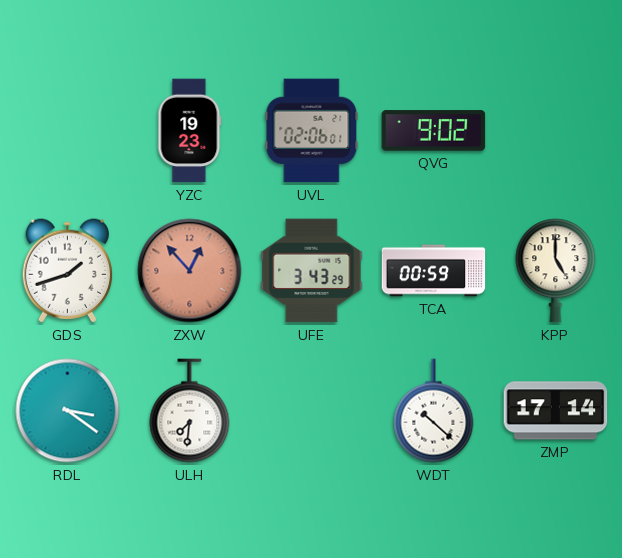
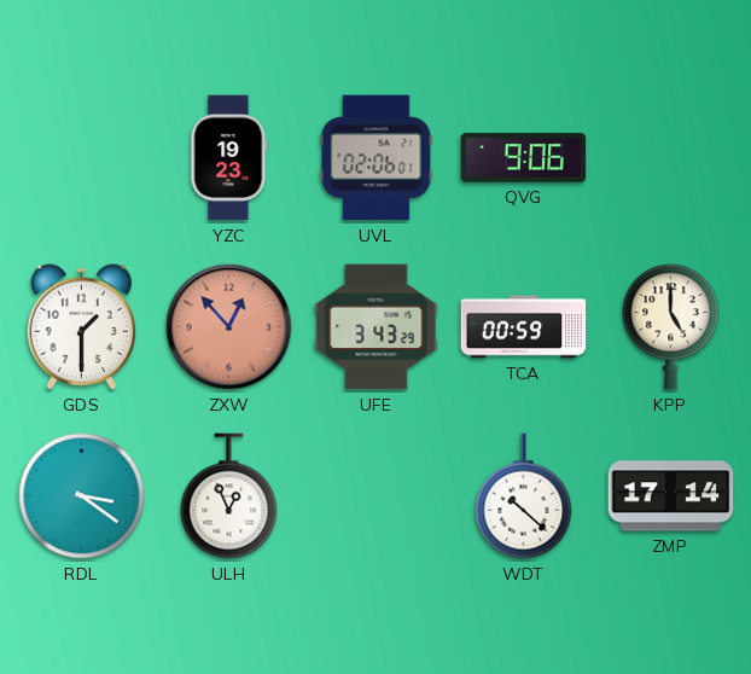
QVG: 9:02 -> 9:06
GDS: 1:42 -> 1:30
ULH: 7:31 -> 12:56
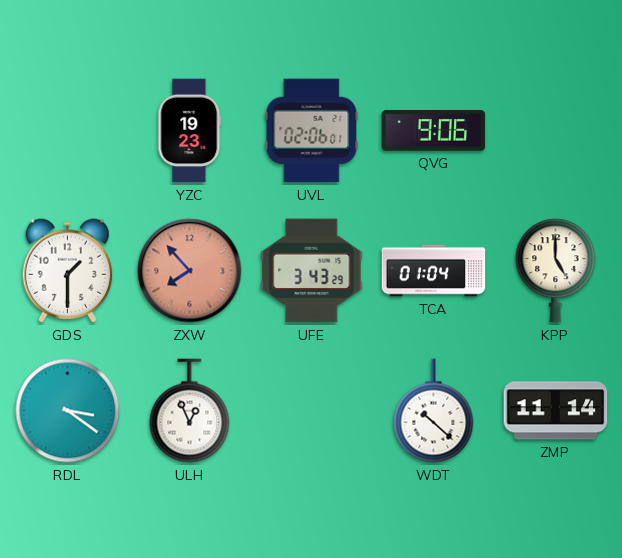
ZXW: 12:53 -> 7:53
TCA: 00:59 -> 01:04
ZMP: 17:14 -> 11:14
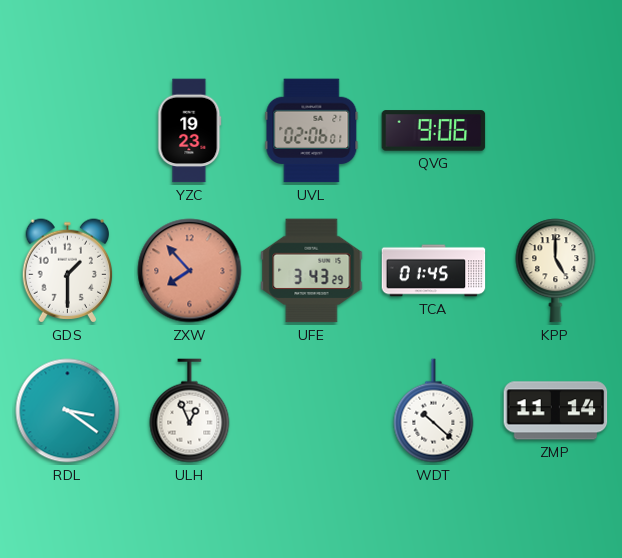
TCA: 01:04 -> 01:45
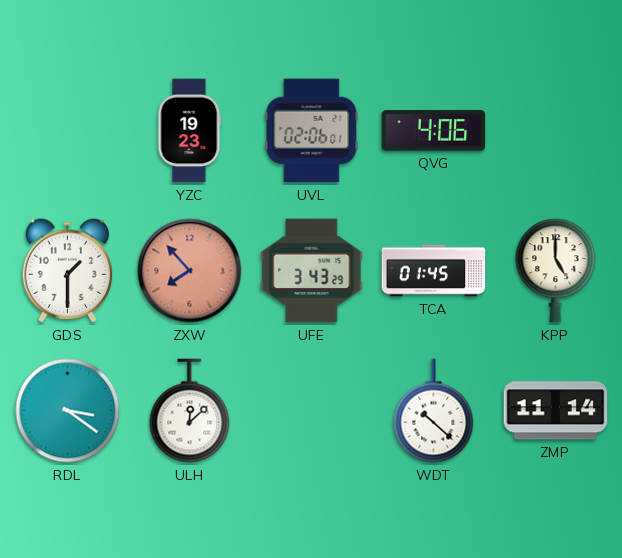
QVG: 9:06 -> 4:06
ULH: 12:56 -> 12:08
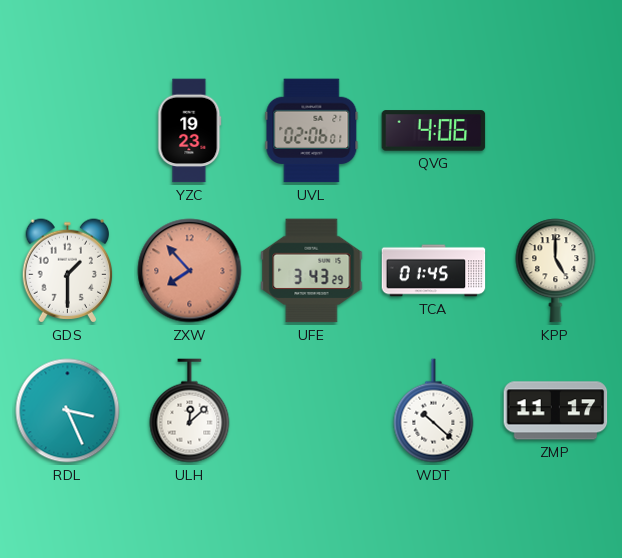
RDL: 3:21 -> 3:26
ZMP: 11:14 -> 11:17
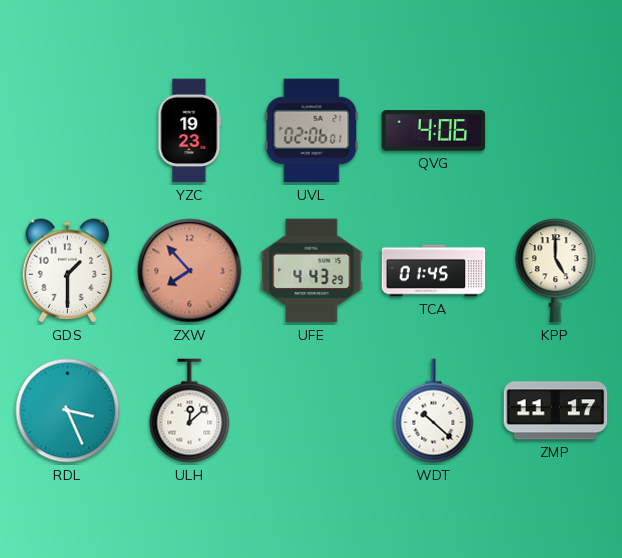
UFE: 3:43 -> 4:43
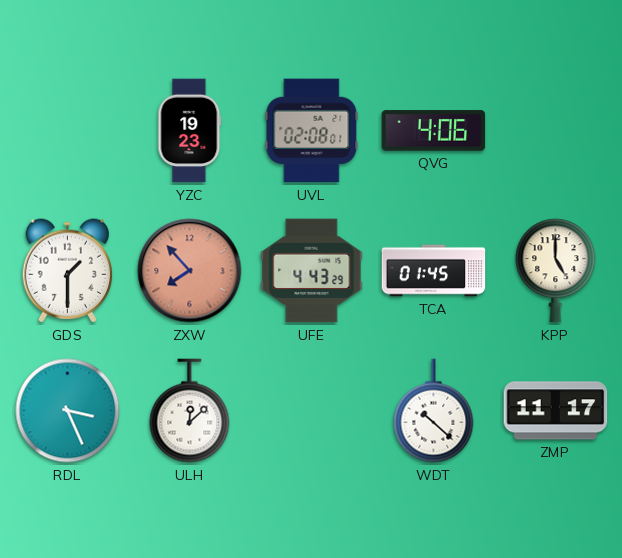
UVL: 02:06 -> 02:08
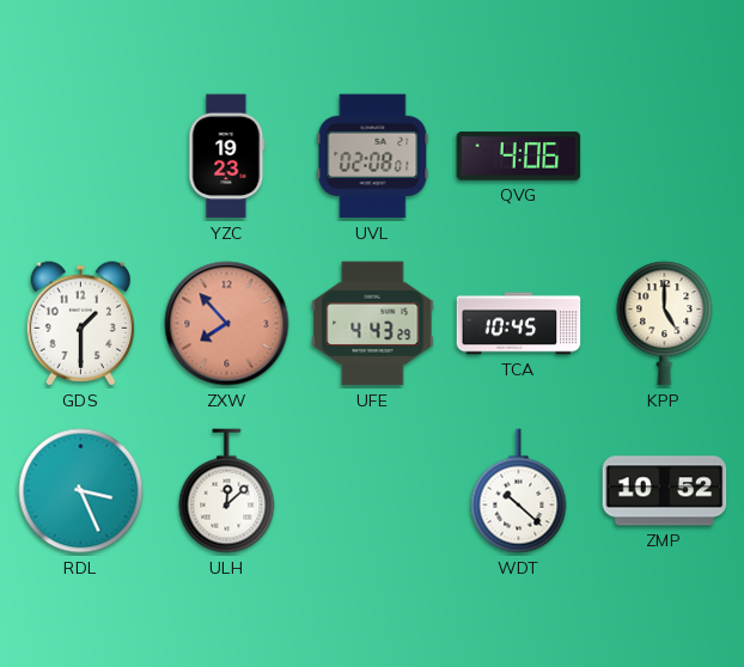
TCA: 01:45 -> 10:45
ZMP: 11:17 -> 10:52
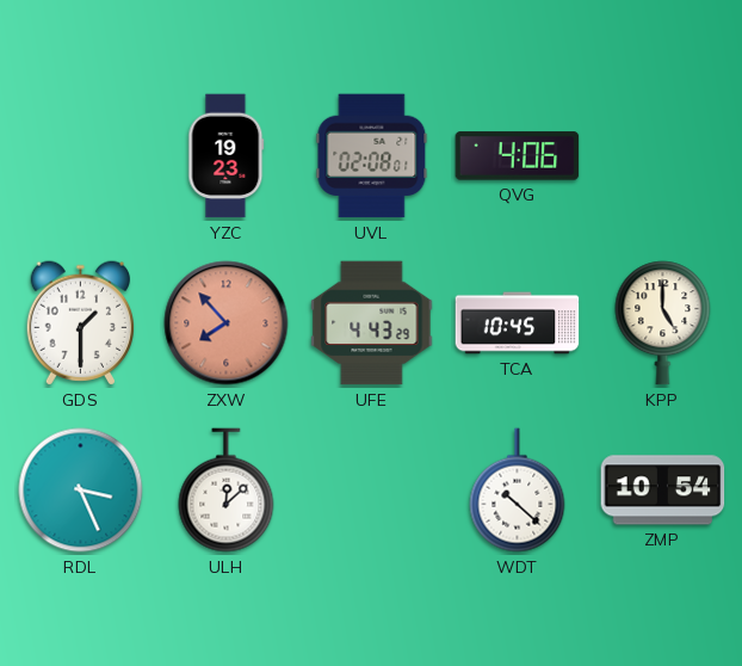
ZMP: 10:52 -> 10:54
